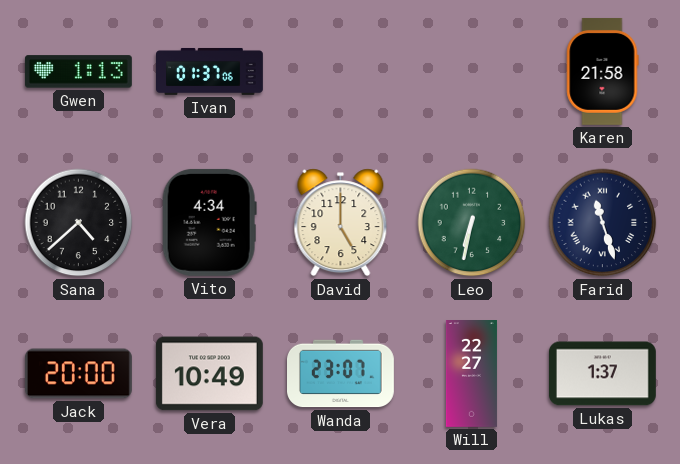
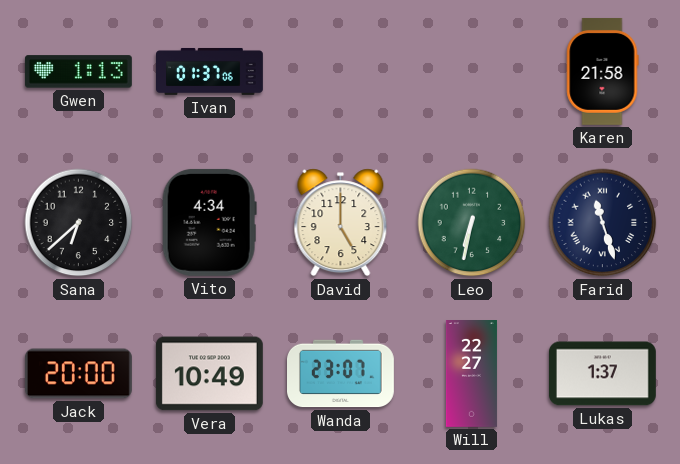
Sana: 4:38 -> 6:38
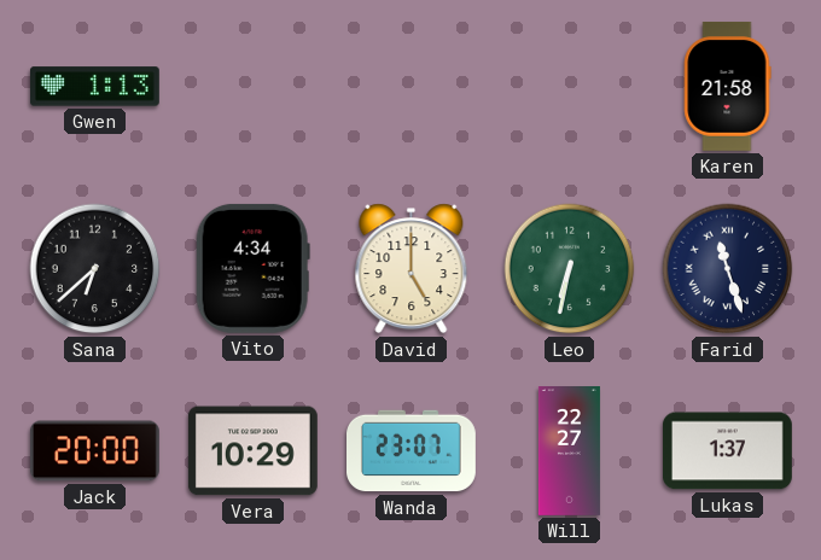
Ivan: 01:37 -> none
Vera: 10:49 -> 10:29
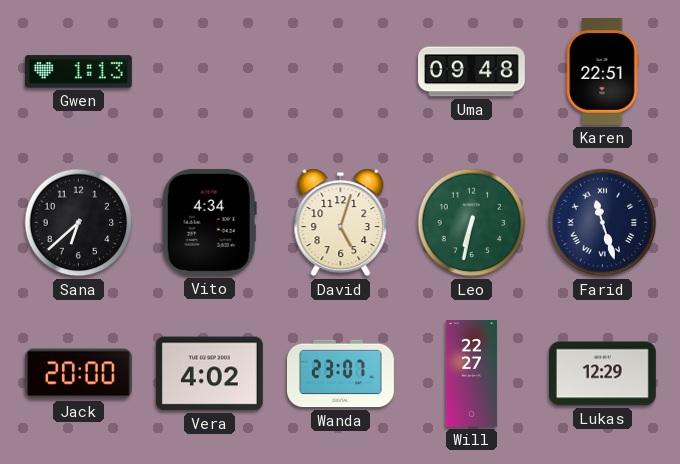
Uma: none -> 09:48
Karen: 21:58 -> 22:51
David: 5:00 -> 5:03
Vera: 10:29 -> 4:02
Lukas: 1:37 -> 12:29
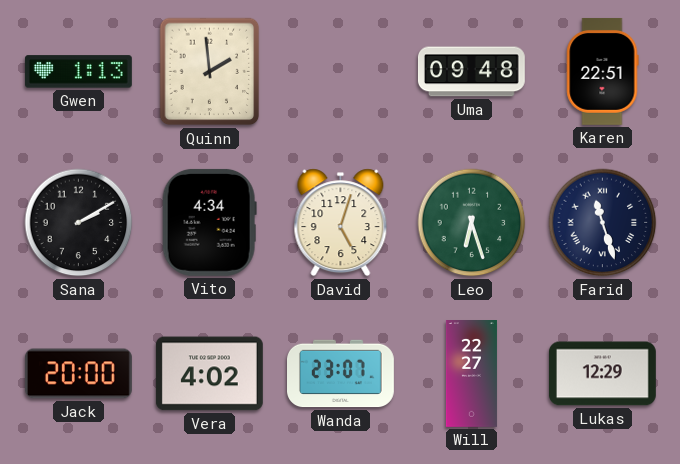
Quinn: none -> 1:59
Sana: 6:38 -> 2:10
Leo: 6:32 -> 6:27
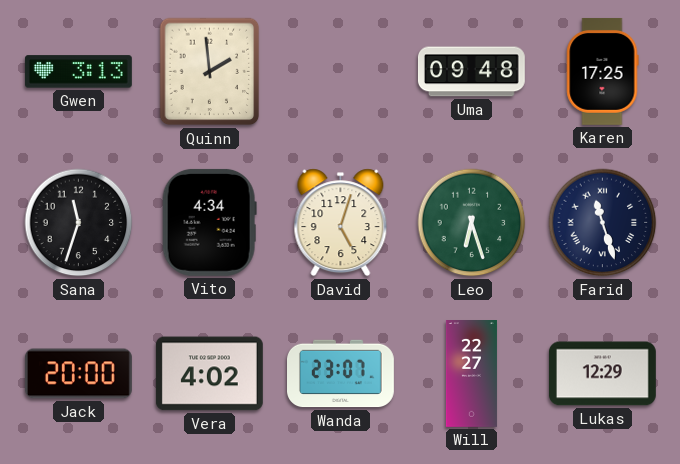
Gwen: 1:13 -> 3:13
Karen: 22:51 -> 17:25
Sana: 2:10 -> 11:33
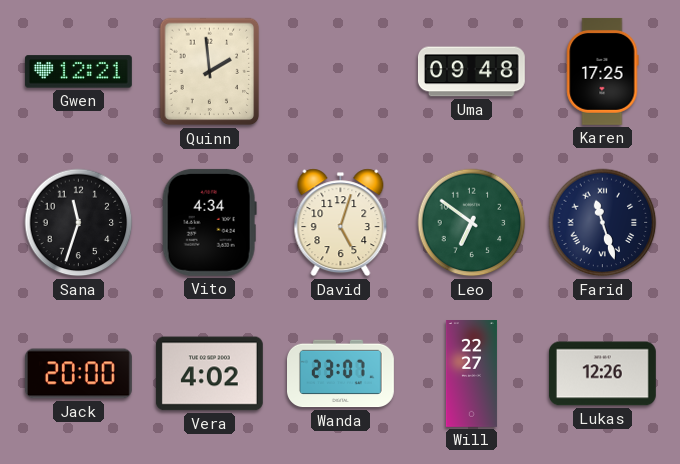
Gwen: 3:13 -> 12:21
Leo: 6:27 -> 6:51
Lukas: 12:29 -> 12:26
